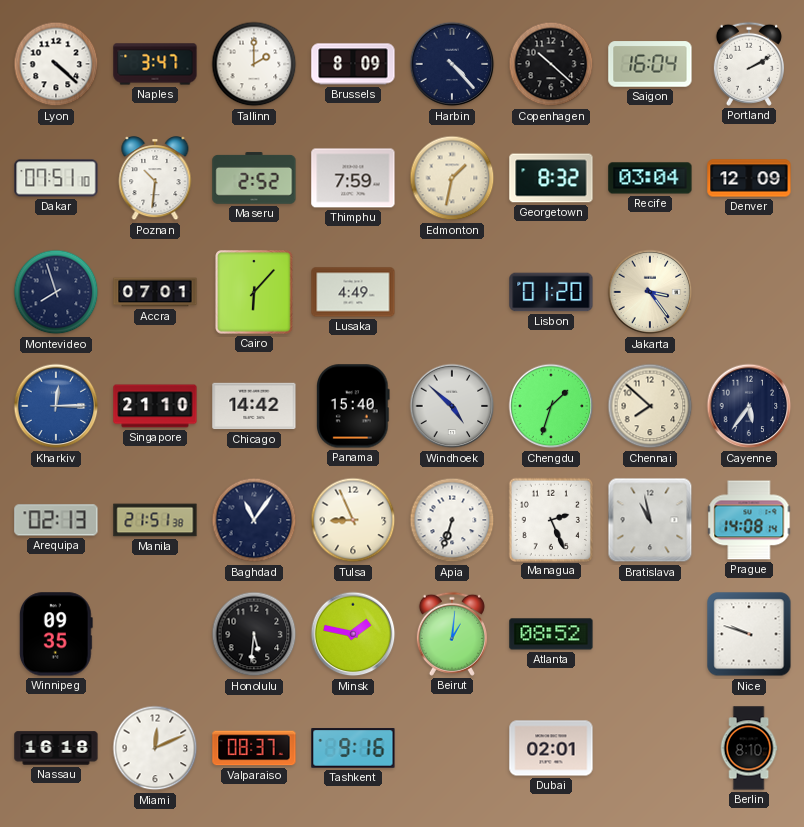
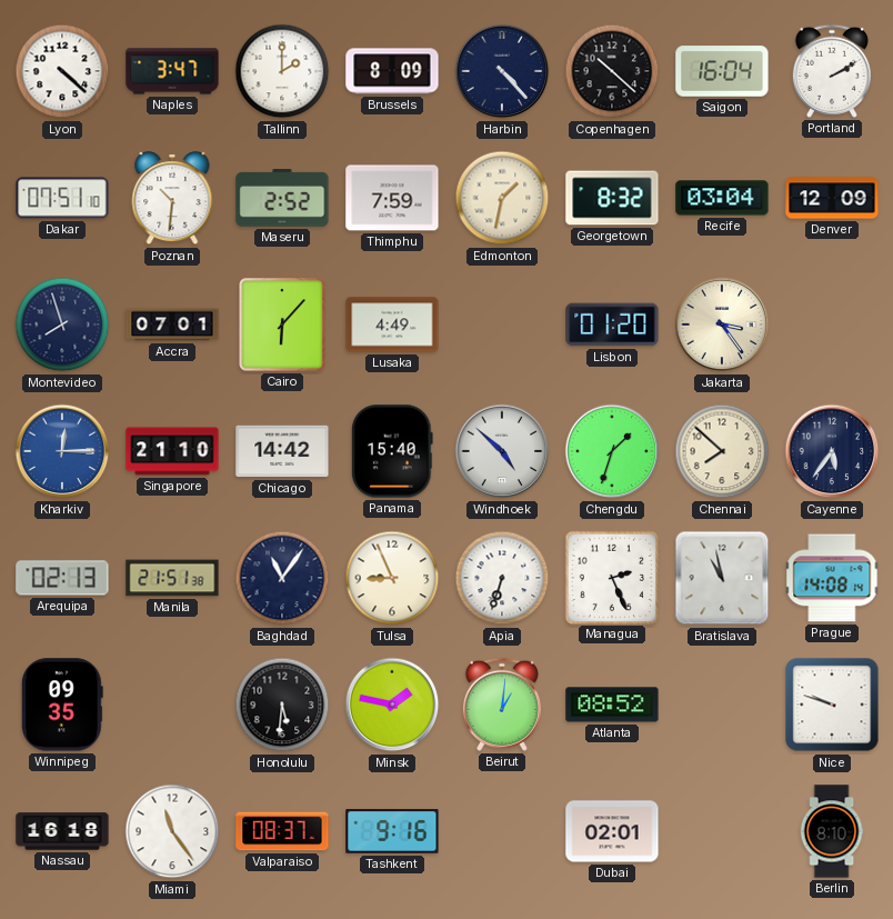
Miami: 12:11 -> 11:24
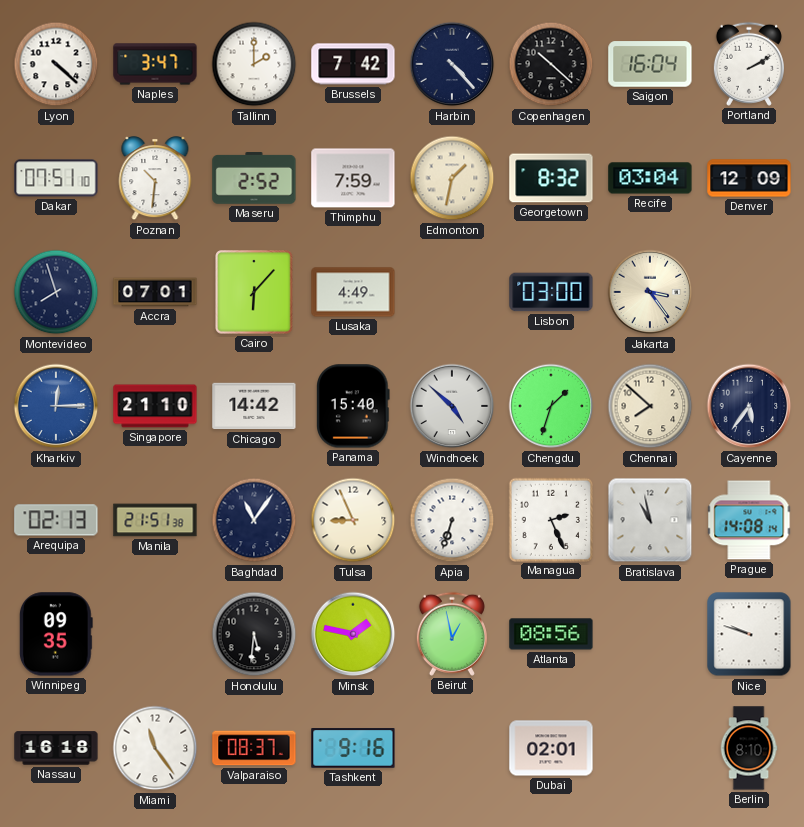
Brussels: 8:09 -> 7:42
Lisbon: 01:20 -> 03:00
Beirut: 1:01 -> 12:58
Atlanta: 08:52 -> 08:56
